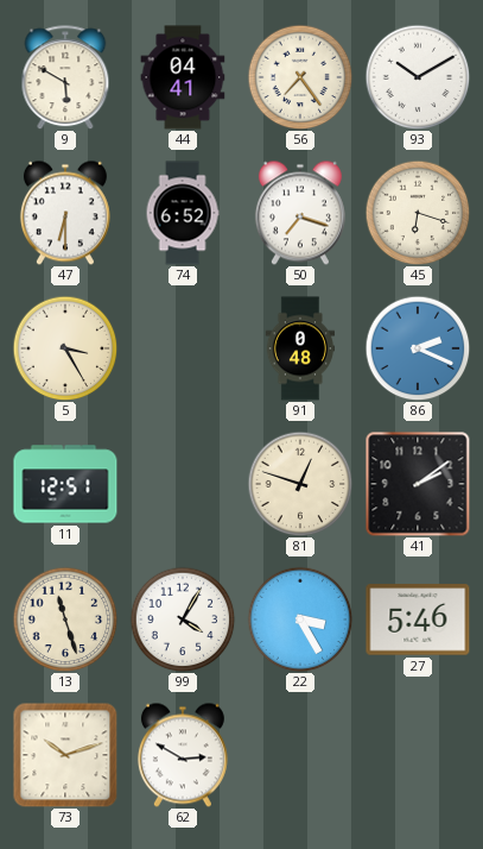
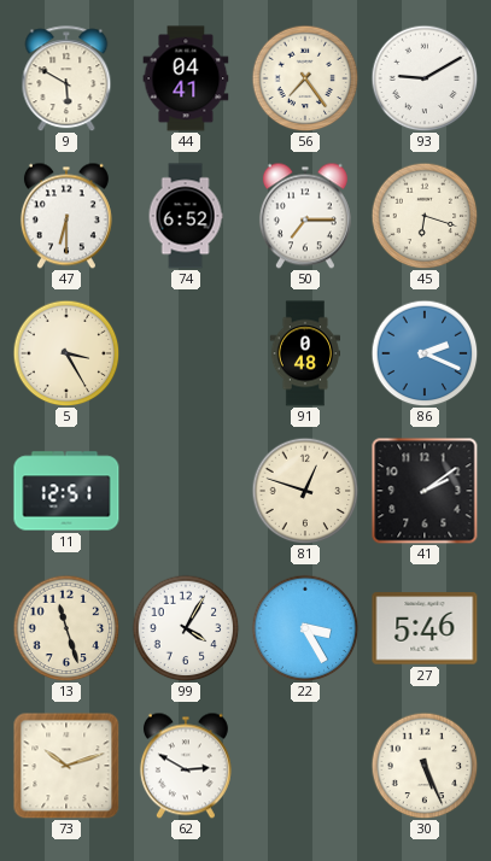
93: 10:10 -> 9:10
50: 7:18 -> 7:15
30: none -> 5:26
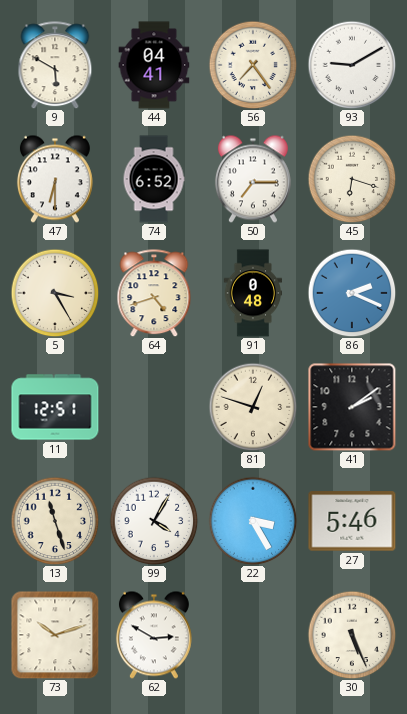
64: none -> 4:42
